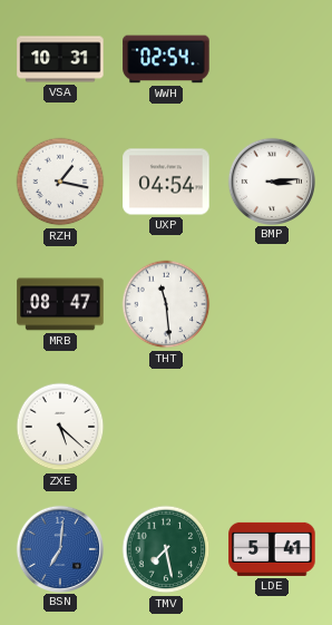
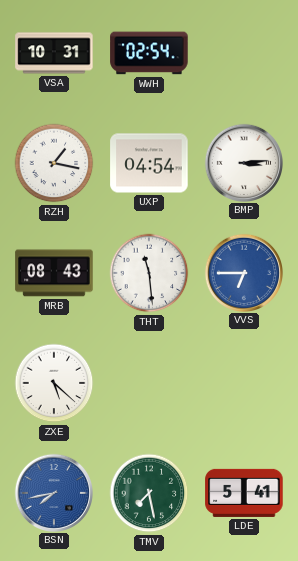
MRB: 08:47 -> 08:43
VVS: none -> 6:45
BSN: 7:01 -> 7:43
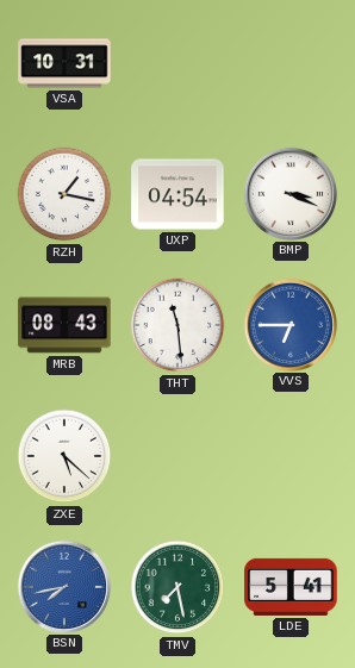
WWH: 02:54 -> none
BMP: 3:14 -> 3:19
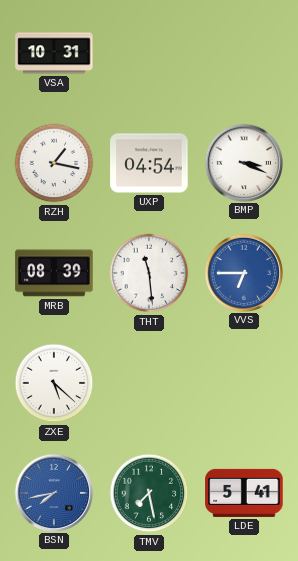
MRB: 08:43 -> 08:39
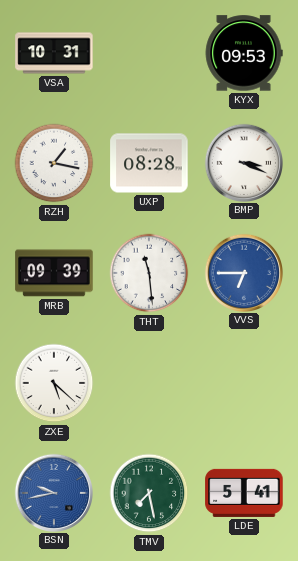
KYX: none -> 09:53
UXP: 04:54 -> 08:28
MRB: 08:39 -> 09:39
BSN: 7:43 -> 9:43
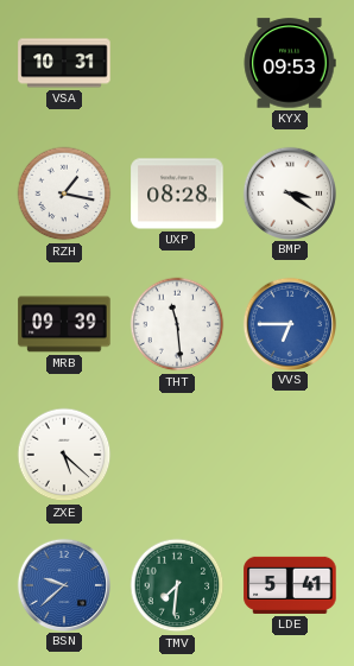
BMP: 3:19 -> 3:21
BSN: 9:43 -> 9:38
TMV: 7:28 -> 7:31
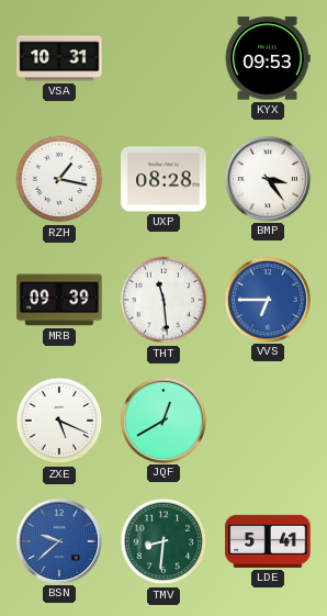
BMP: 3:21 -> 3:24
ZXE: 5:22 -> 5:19
JQF: none -> 12:40
TMV: 7:31 -> 8:31
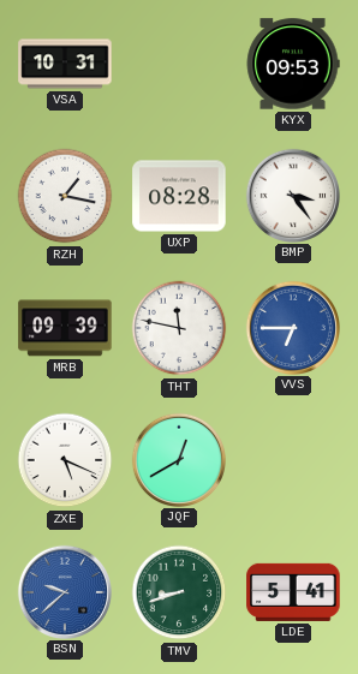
THT: 11:29 -> 11:47
TMV: 8:31 -> 8:42
